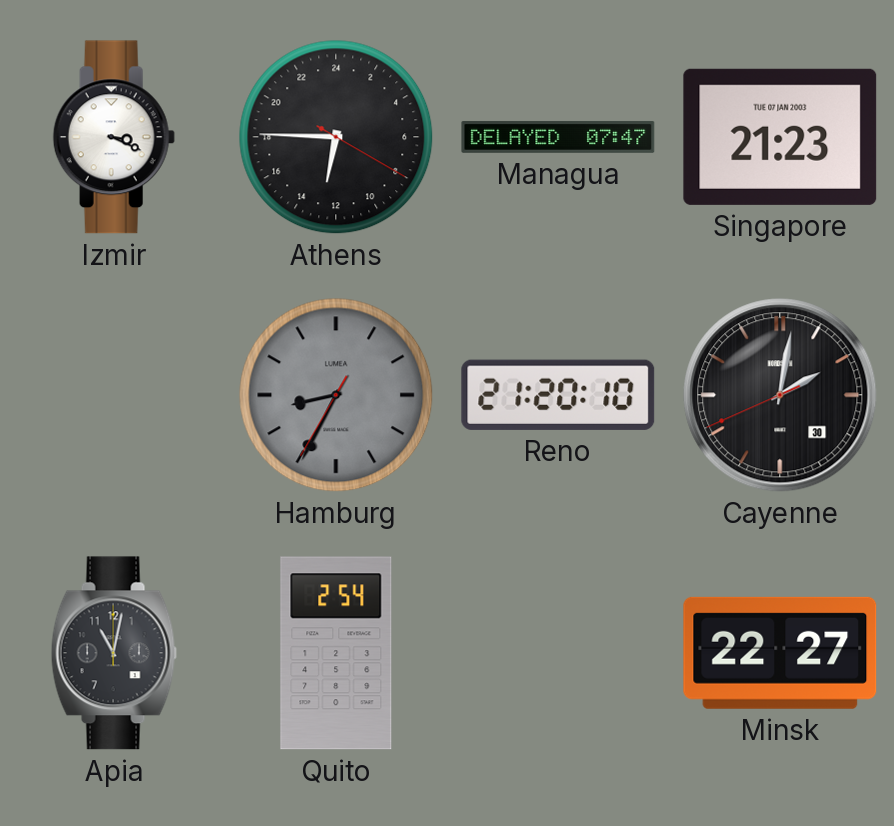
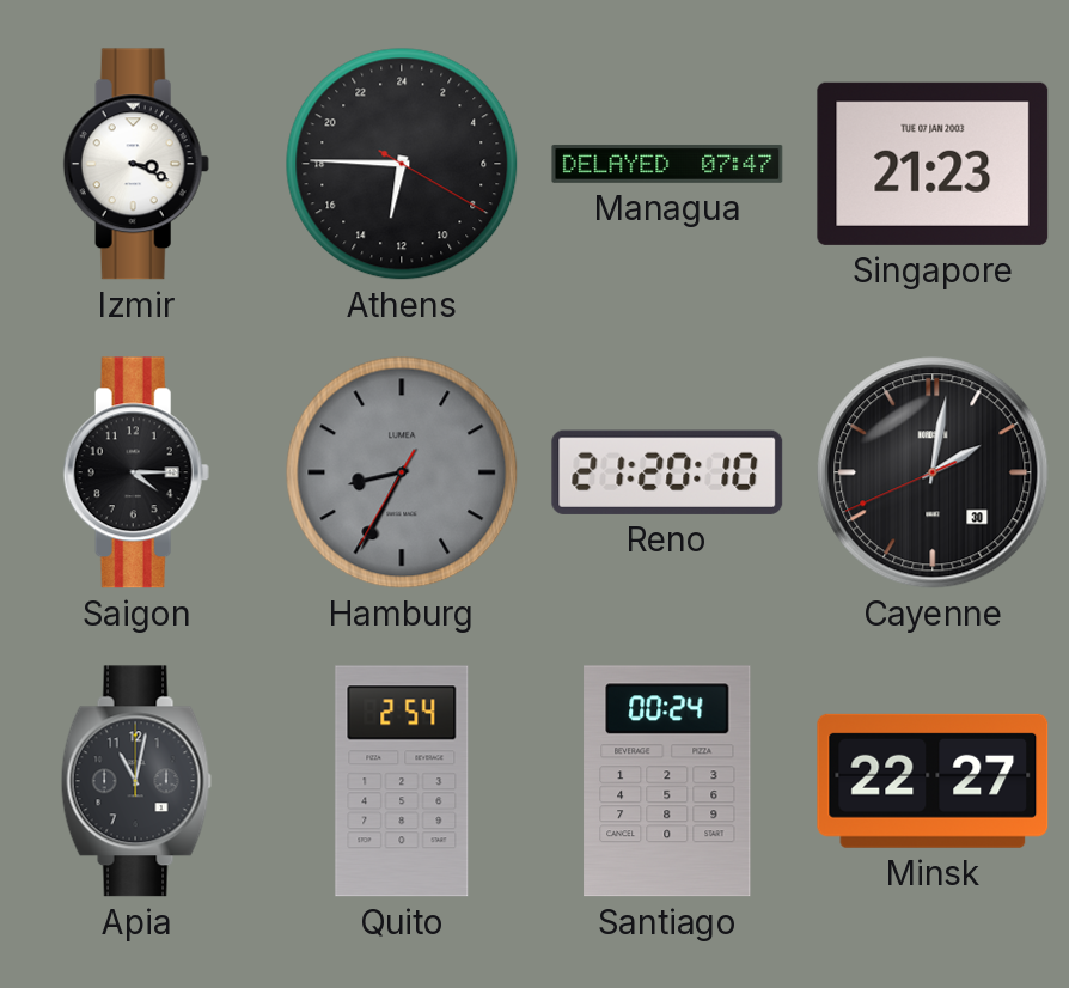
Saigon: none -> 4:15
Santiago: none -> 00:24
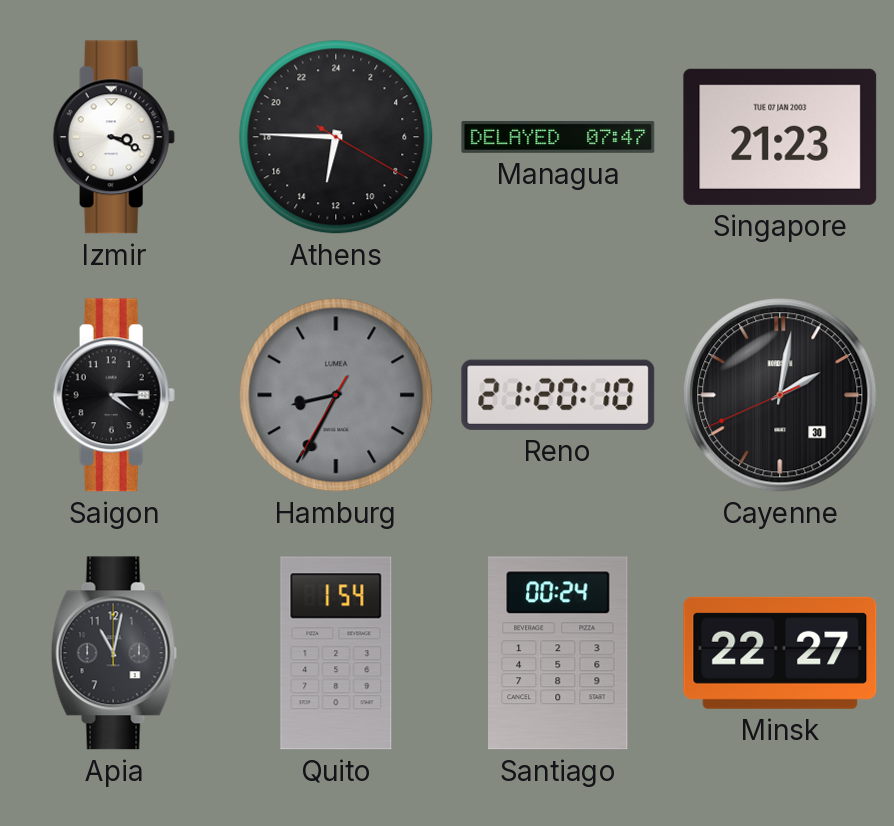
Quito: 2:54 -> 1:54
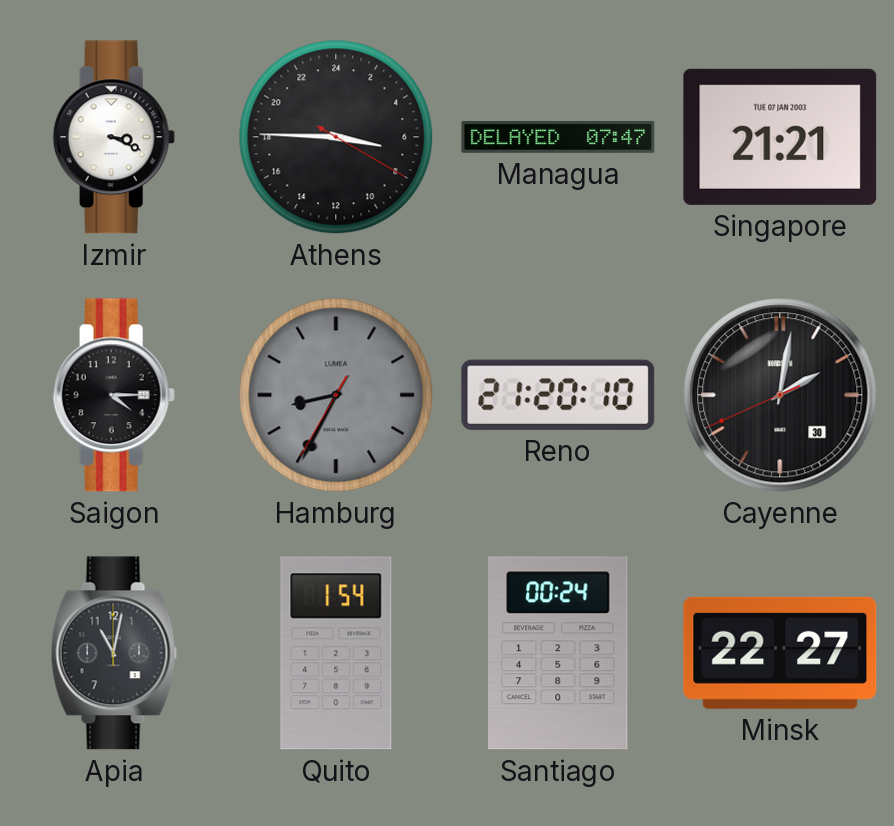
Athens: 12:45 -> 6:45
Singapore: 21:23 -> 21:21
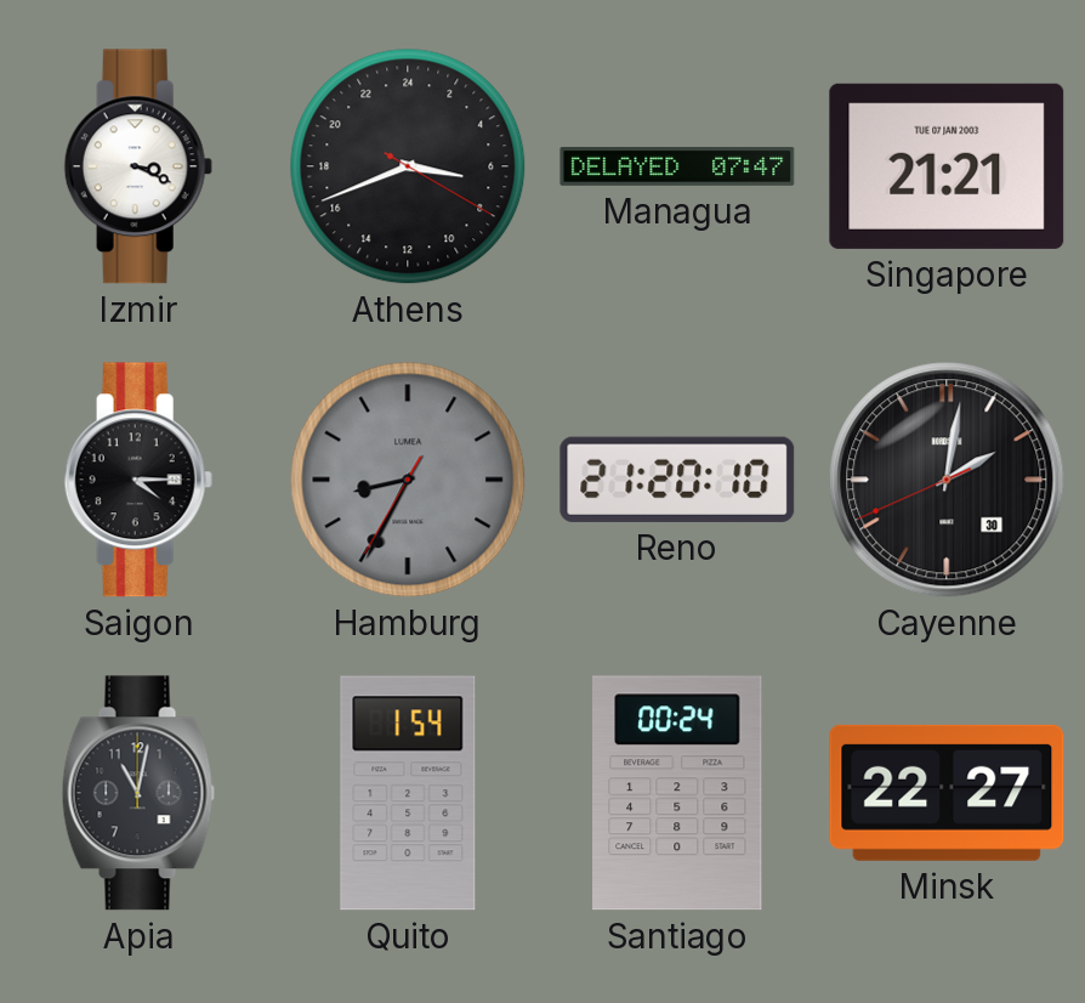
Athens: 6:45 -> 6:41
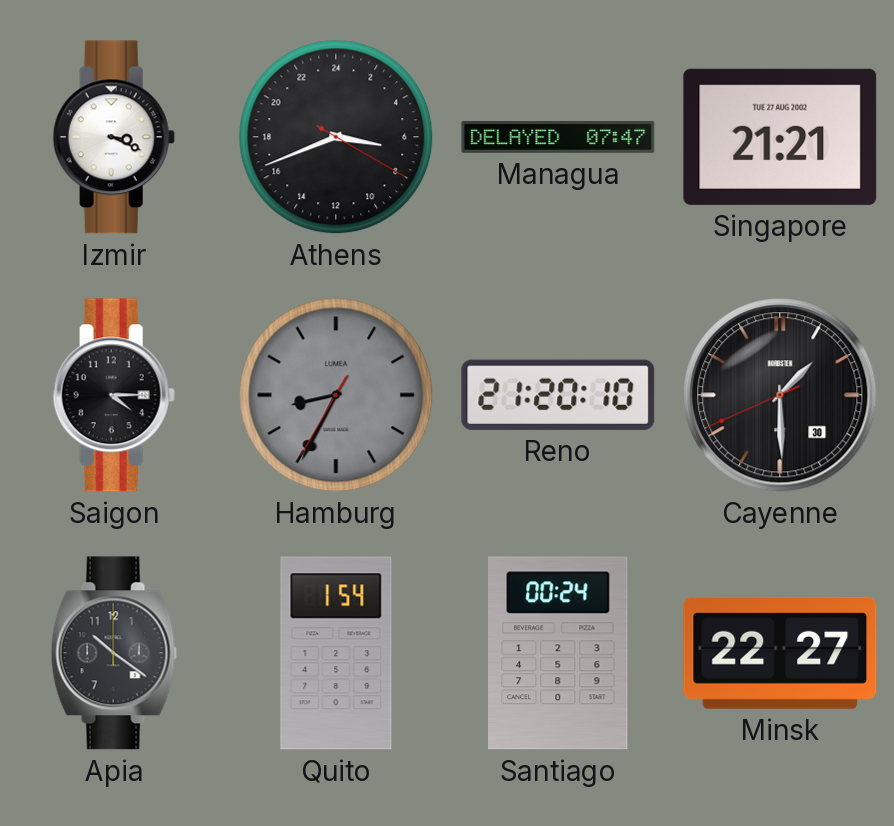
Singapore date: TUE 07 JAN 2003 -> TUE 27 AUG 2002
Cayenne: 2:01 -> 1:29
Apia: 11:02 -> 10:21
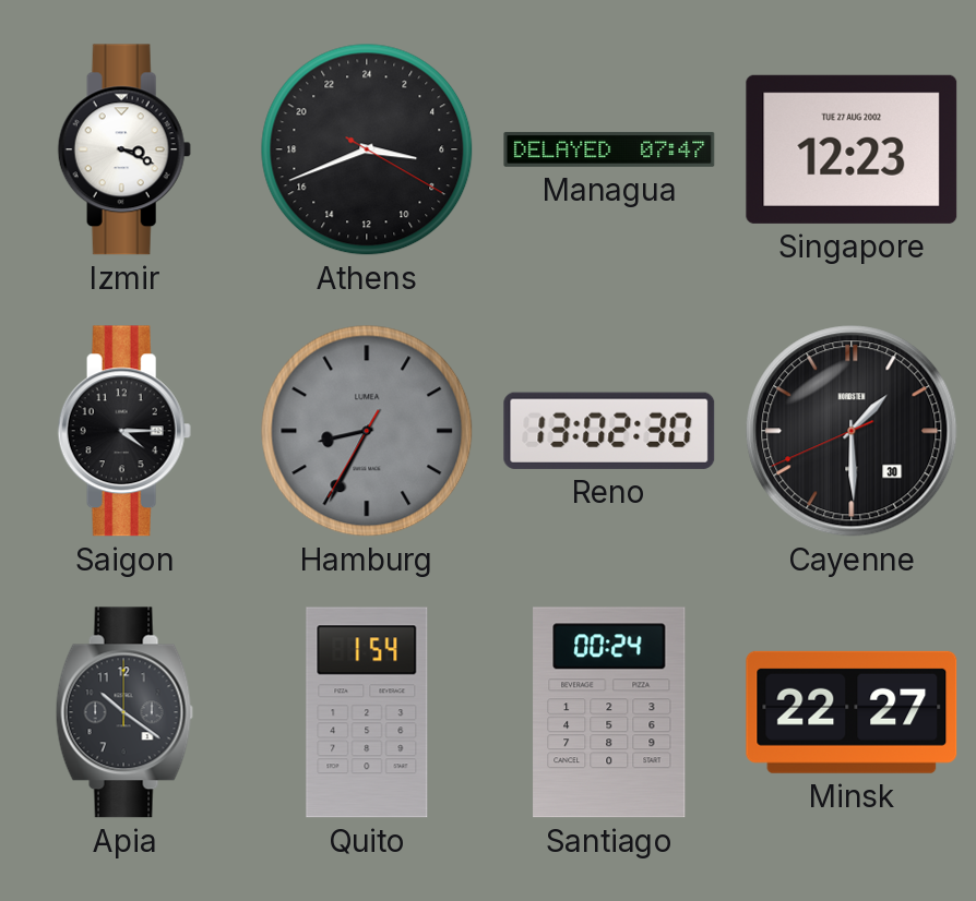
Singapore: 21:21 -> 12:23
Reno: 21:20 -> 13:02
